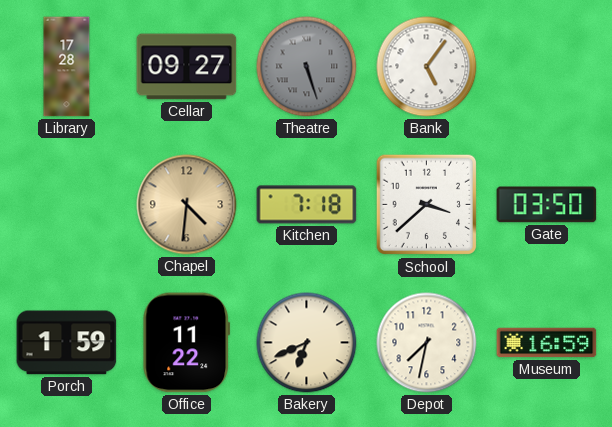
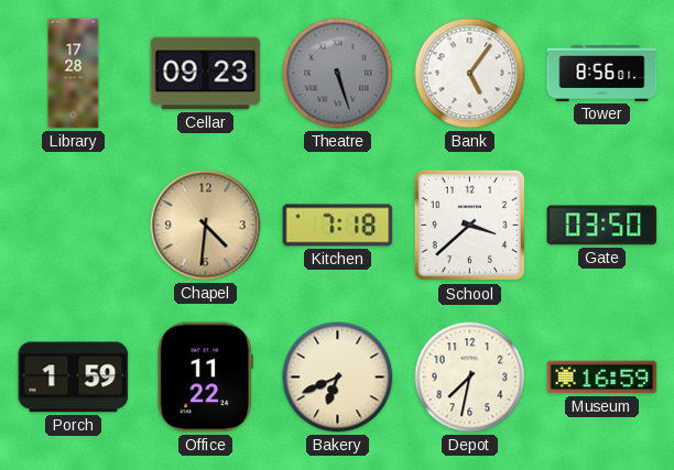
Cellar: 09:27 -> 09:23
Tower: none -> 8:56
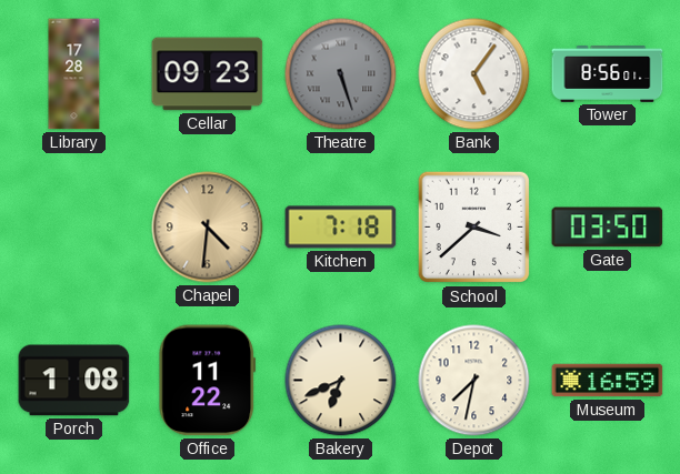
Porch: 1:59 -> 1:08
